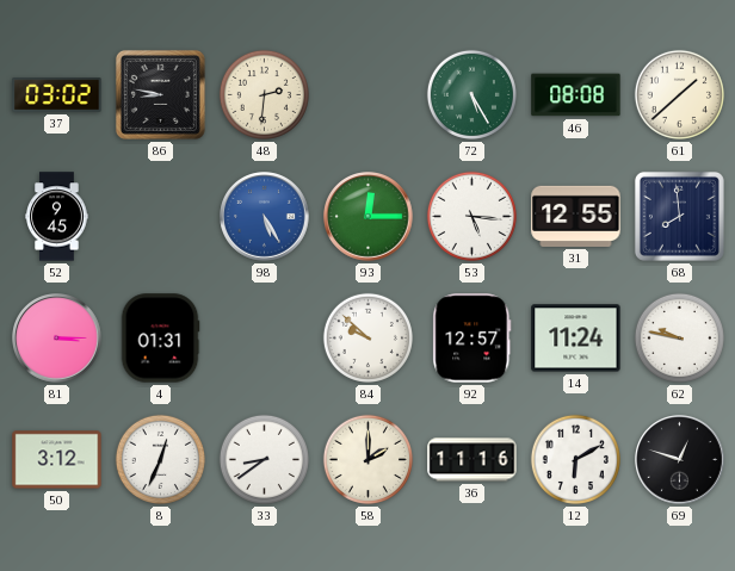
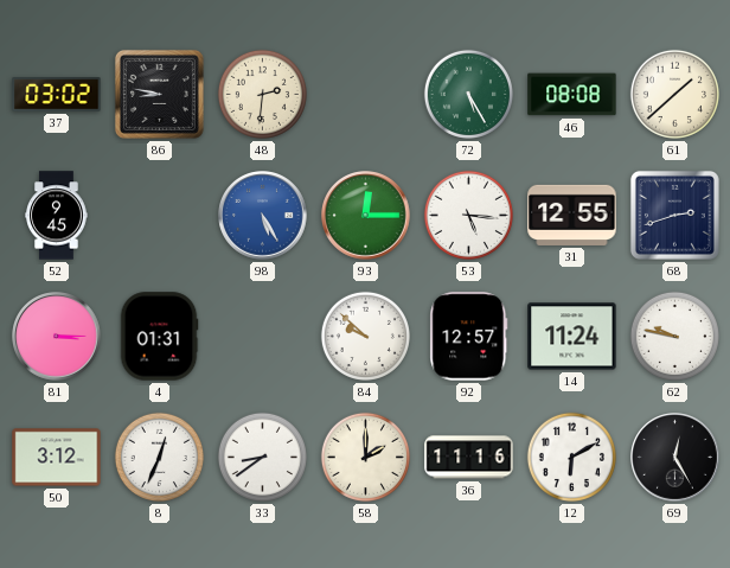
68: 7:59 -> 2:42
69: 12:48 -> 12:25
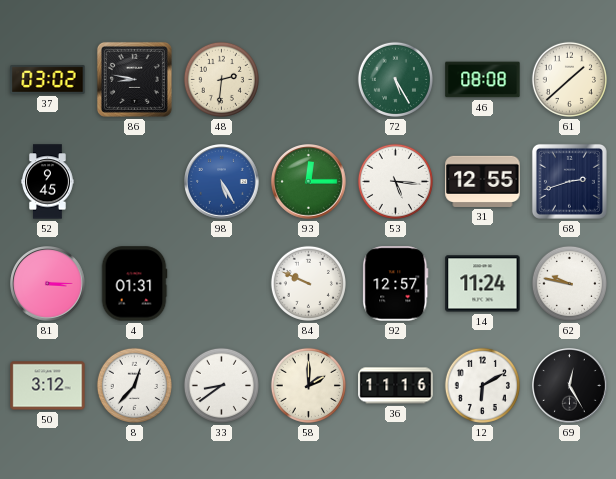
84: 9:52 -> 9:49
8: 12:34 -> 12:37
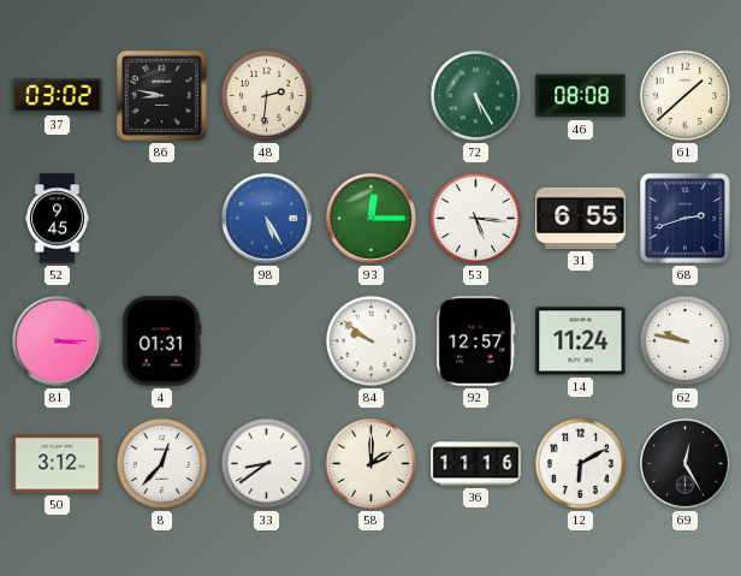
31: 12:55 -> 6:55
84: 9:49 -> 9:51
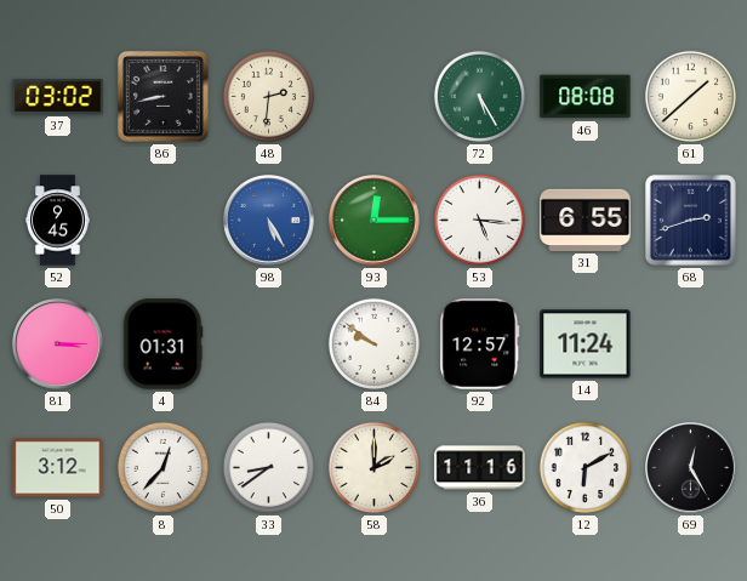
86: 8:47 -> 8:43
62: 9:47 -> none
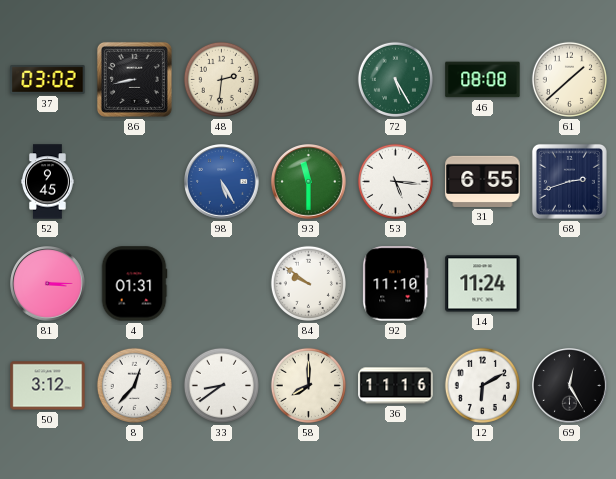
93: 12:15 -> 11:30
92: 12:57 -> 11:10
58: 2:00 -> 8:00
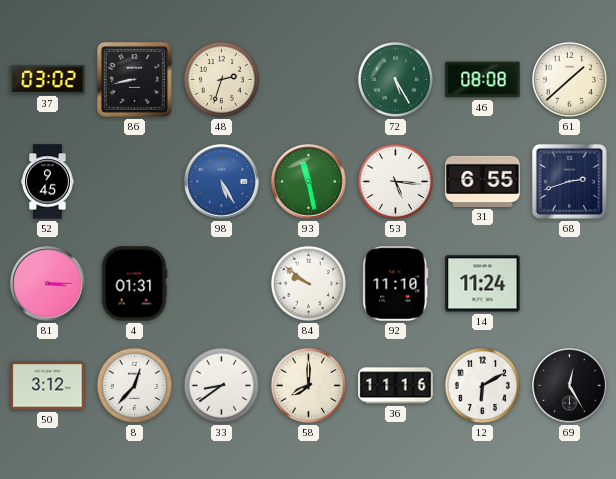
48: 2:31 -> 2:33
93: 11:30 -> 11:28
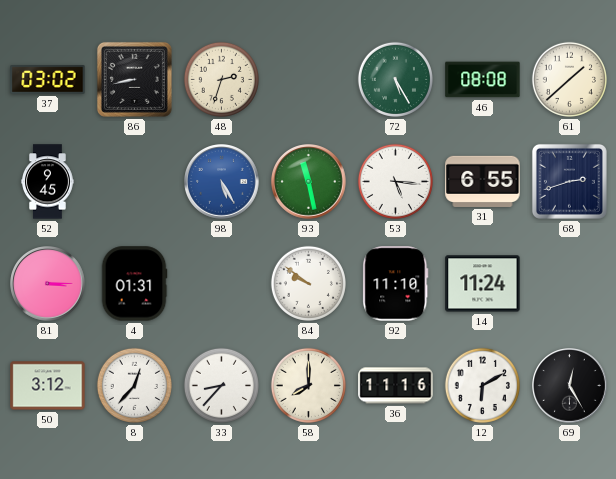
33: 8:39 -> 8:37
